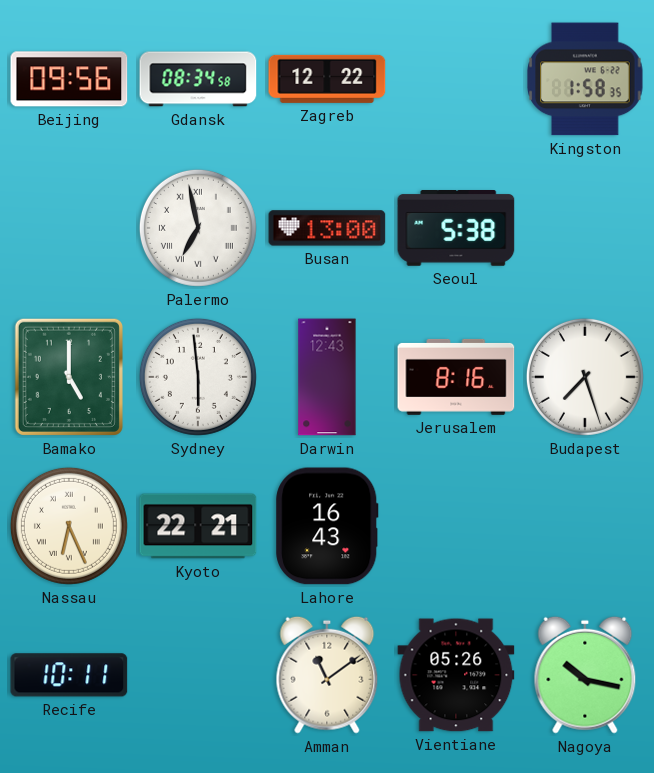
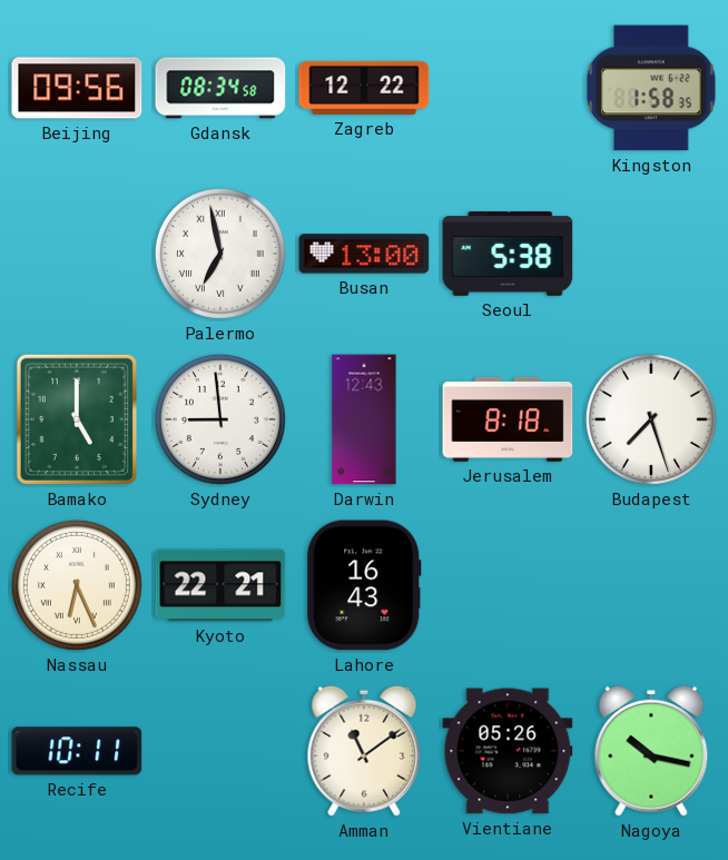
Sydney: 5:59 -> 8:59
Jerusalem: 8:16 -> 8:18
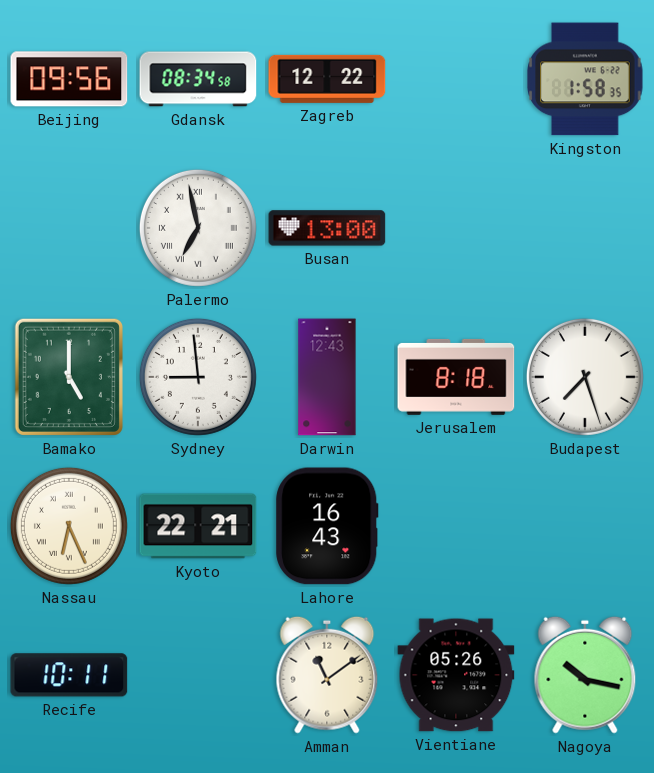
Seoul: 5:38 -> none
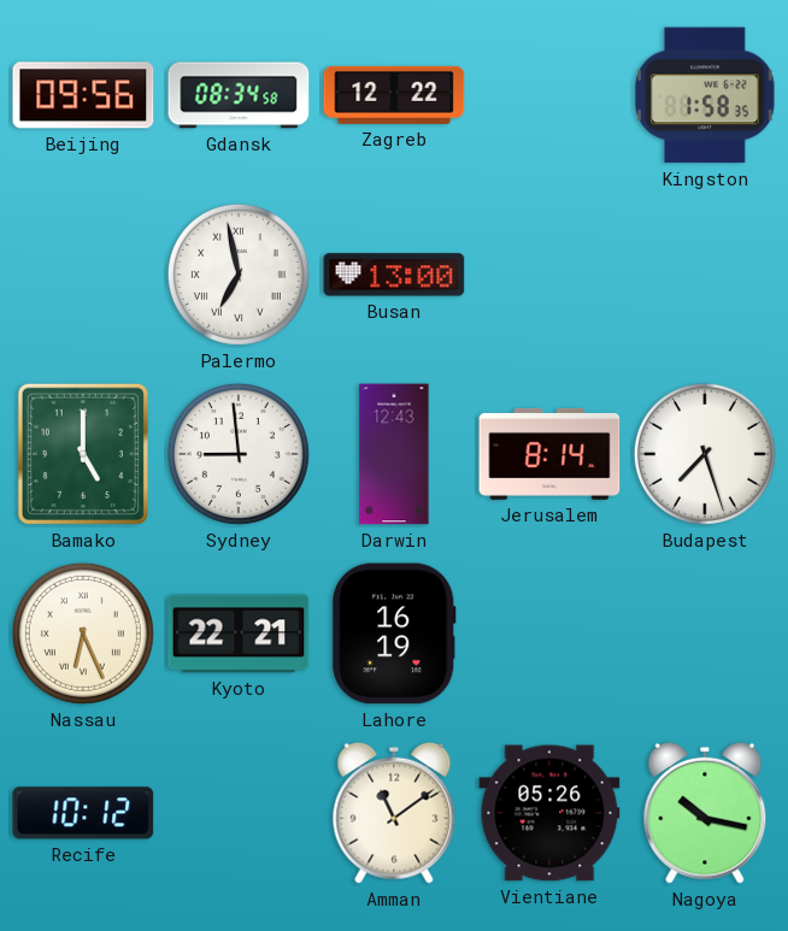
Jerusalem: 8:18 -> 8:14
Lahore: 16:43 -> 16:19
Recife: 10:11 -> 10:12
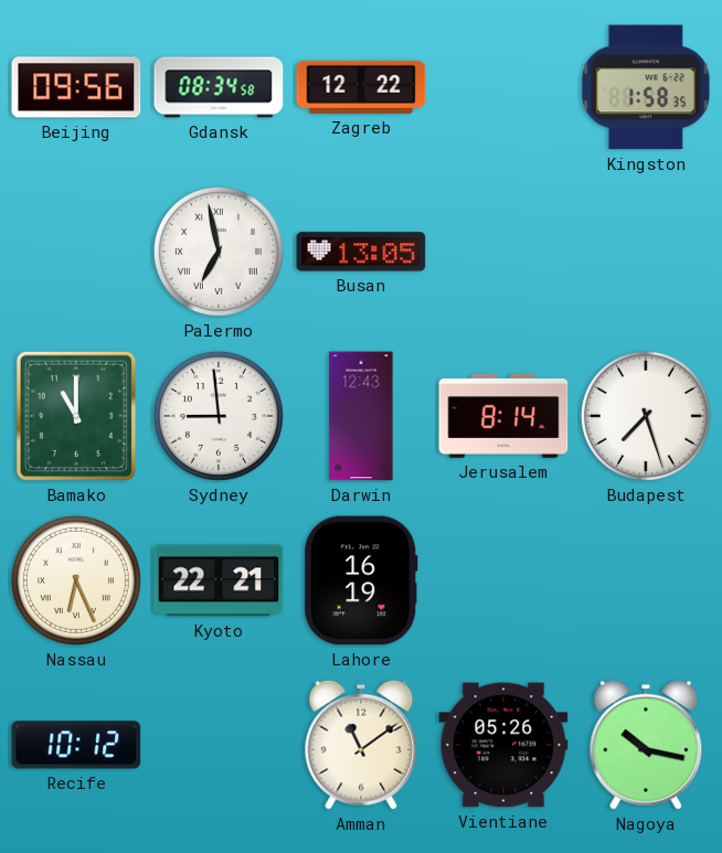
Busan: 13:00 -> 13:05
Bamako: 5:00 -> 11:00
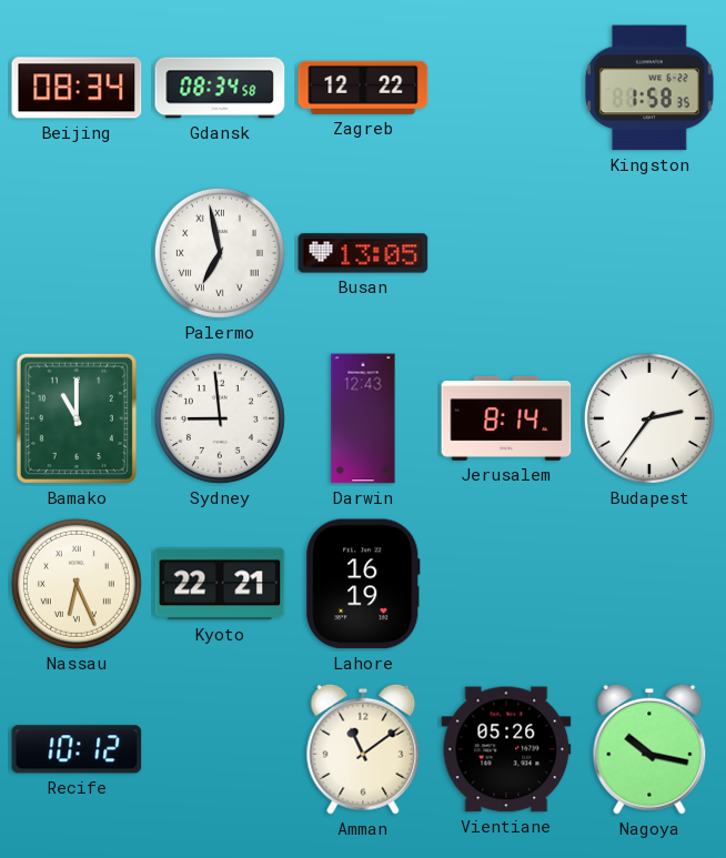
Beijing: 09:56 -> 08:34
Budapest: 7:27 -> 2:36
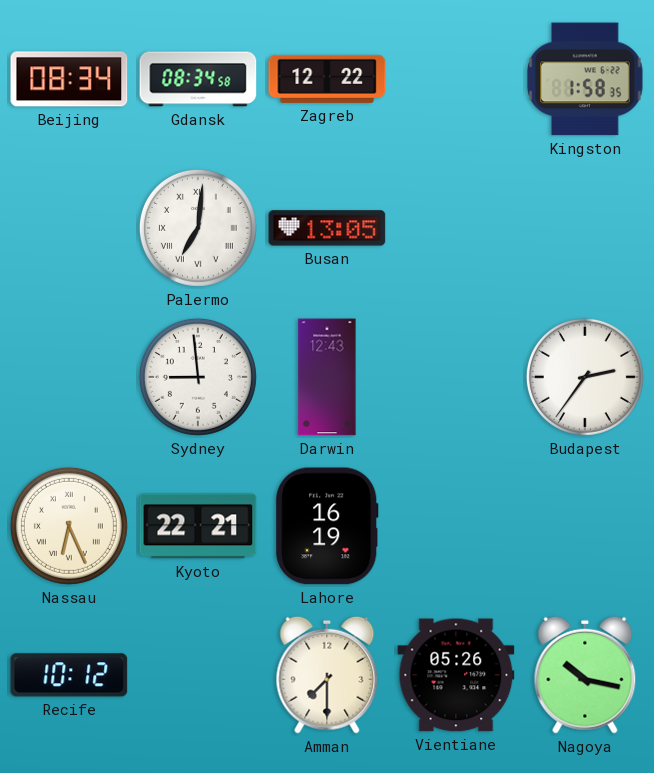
Palermo: 6:58 -> 7:01
Bamako: 11:00 -> none
Jerusalem: 8:14 -> none
Amman: 11:09 -> 7:30
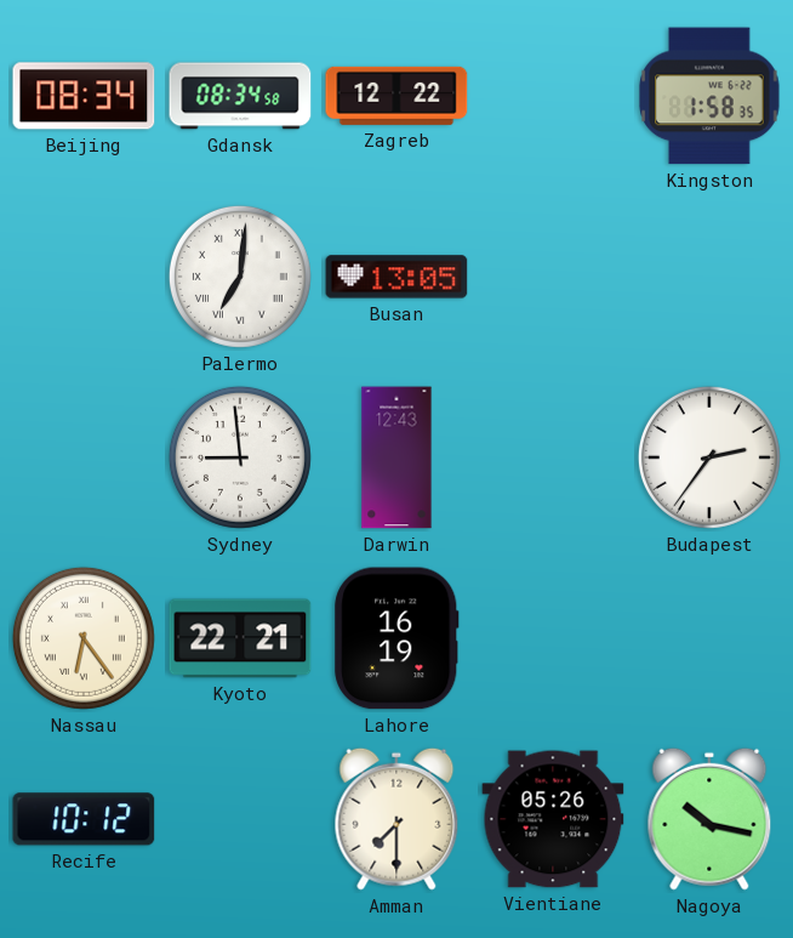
Nassau: 6:26 -> 6:24
